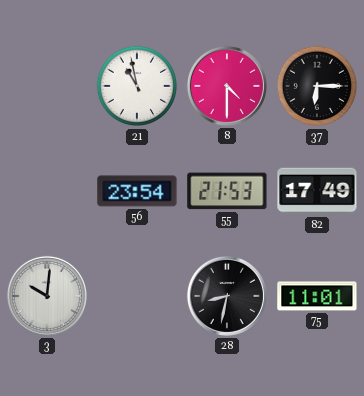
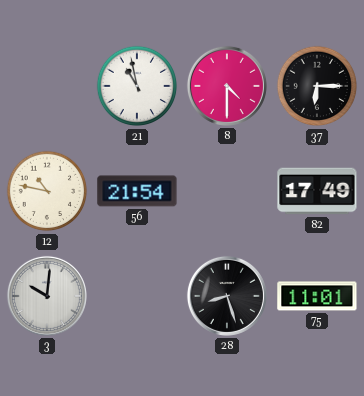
12: none -> 10:47
56: 23:54 -> 21:54
55: 21:53 -> none
28: 8:32 -> 8:27
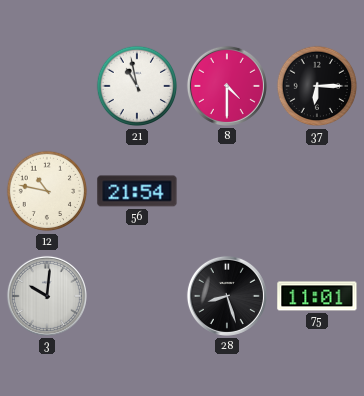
82: 17:49 -> none
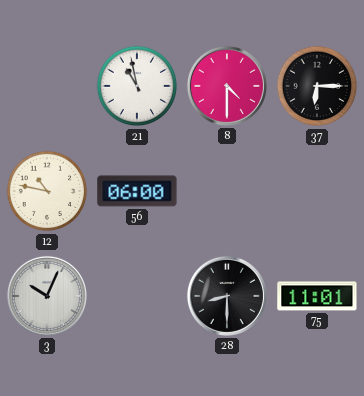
56: 21:54 -> 06:00
3: 10:01 -> 10:04
28: 8:27 -> 8:30
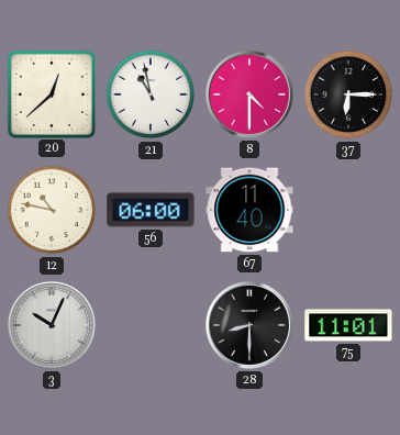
20: none -> 12:38
67: none -> 11:40
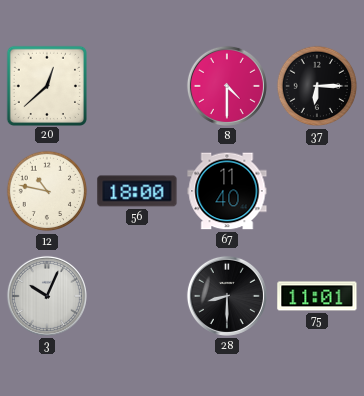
21: 10:58 -> none
56: 06:00 -> 18:00
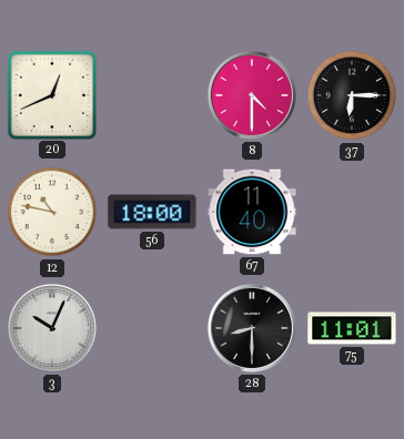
20: 12:38 -> 12:41
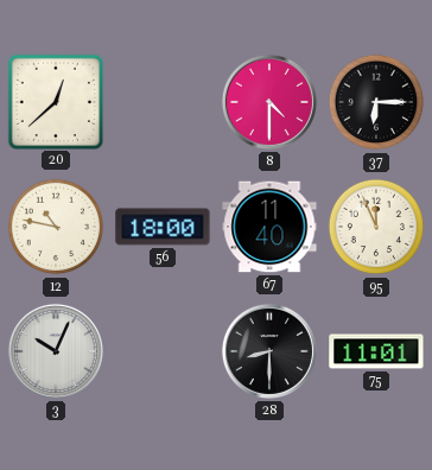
20: 12:41 -> 12:38
95: none -> 11:56
